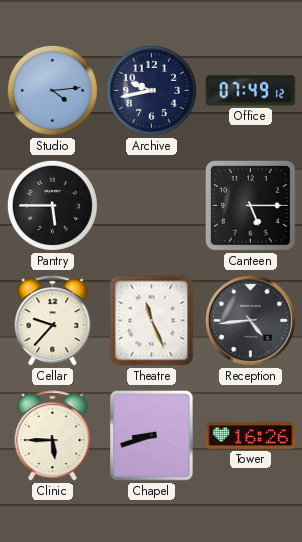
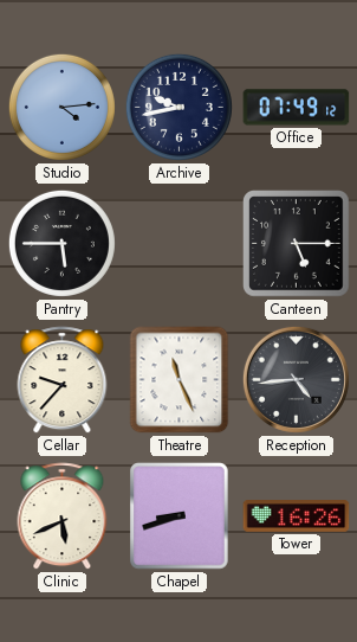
Clinic: 5:45 -> 5:41
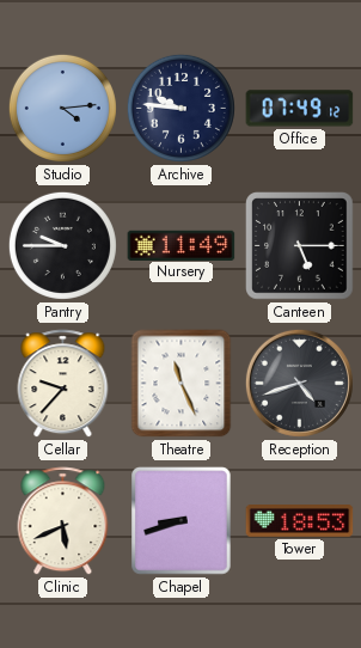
Archive: 9:43 -> 9:46
Pantry: 5:45 -> 9:45
Nursery: none -> 11:49
Reception: 4:44 -> 4:42
Tower: 16:26 -> 18:53
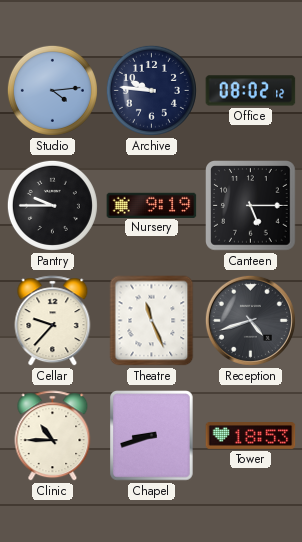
Office: 07:49 -> 08:02
Nursery: 11:49 -> 9:19
Clinic: 5:41 -> 10:45
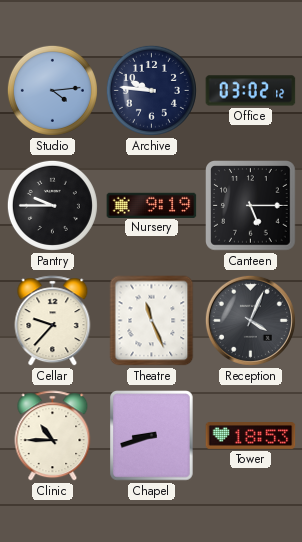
Office: 08:02 -> 03:02
Reception: 4:42 -> 4:04
